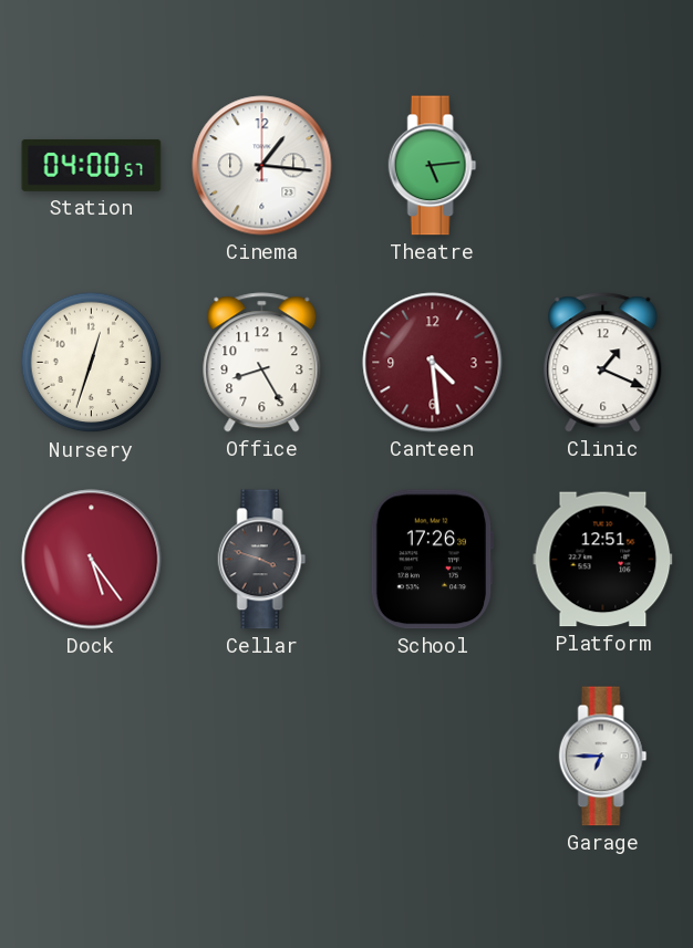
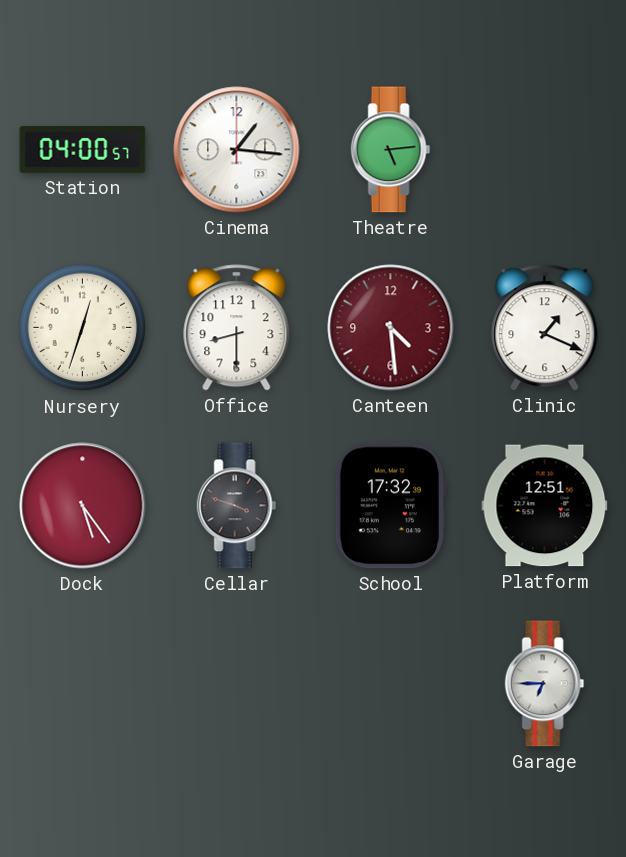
Office: 8:25 -> 8:30
School: 17:26 -> 17:32
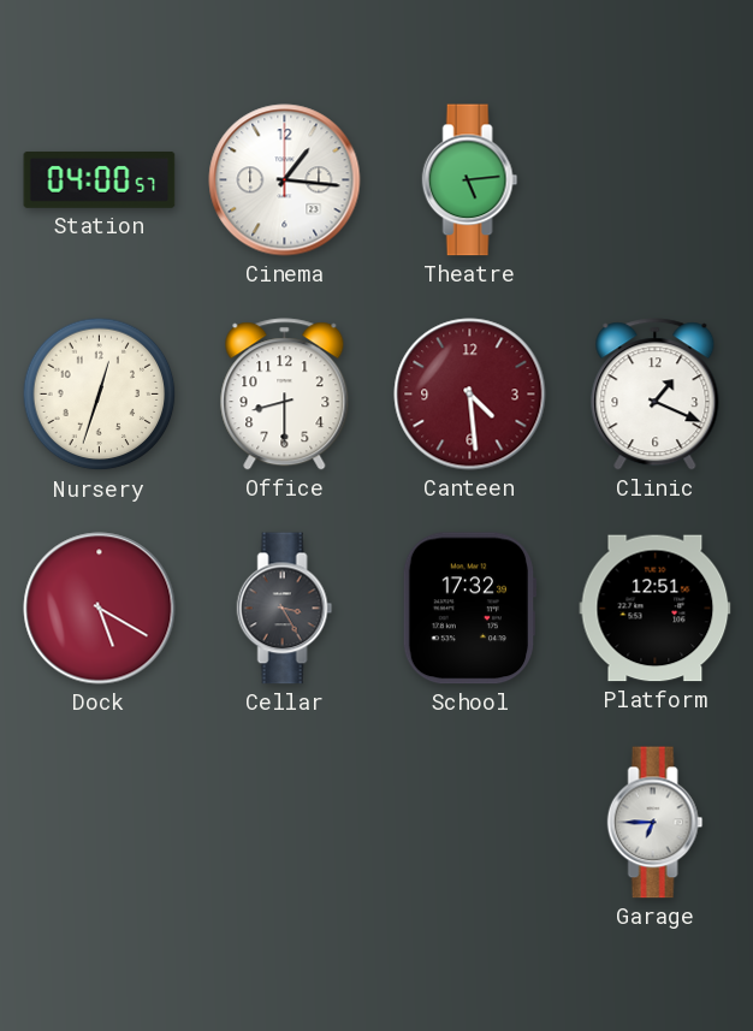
Dock: 5:24 -> 5:20
Cellar: 3:48 -> 3:25
